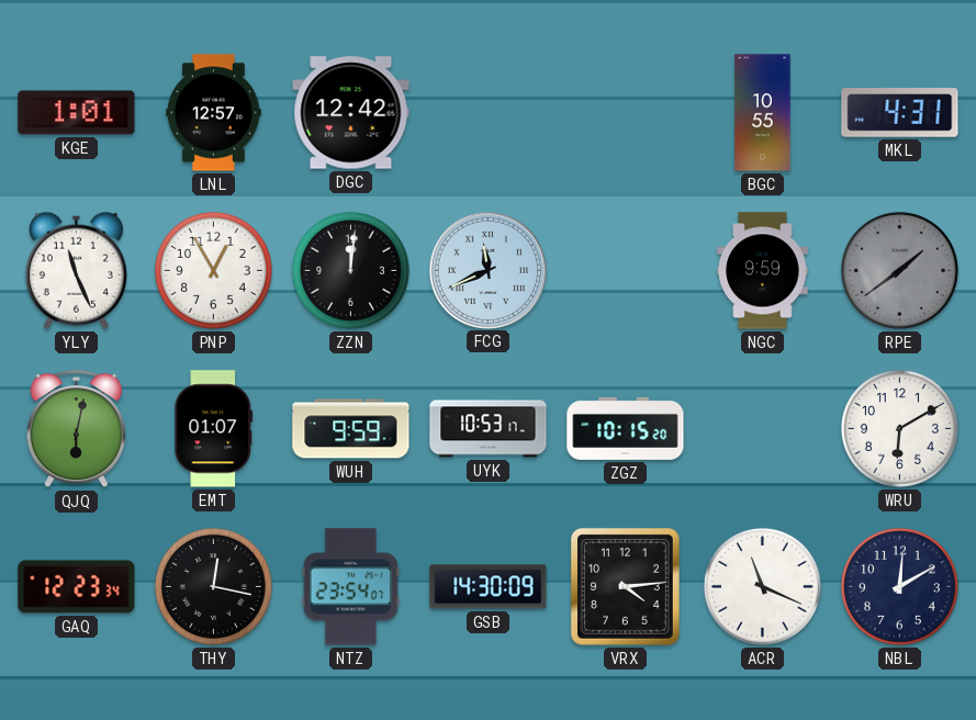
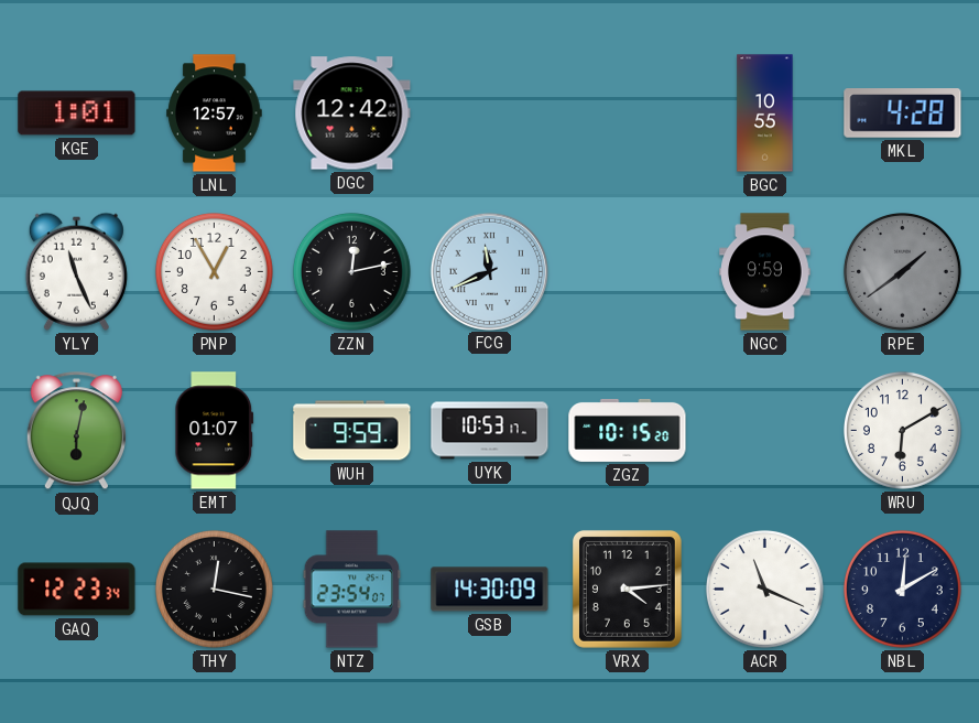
MKL: 4:31 -> 4:28
ZZN: 12:01 -> 12:13
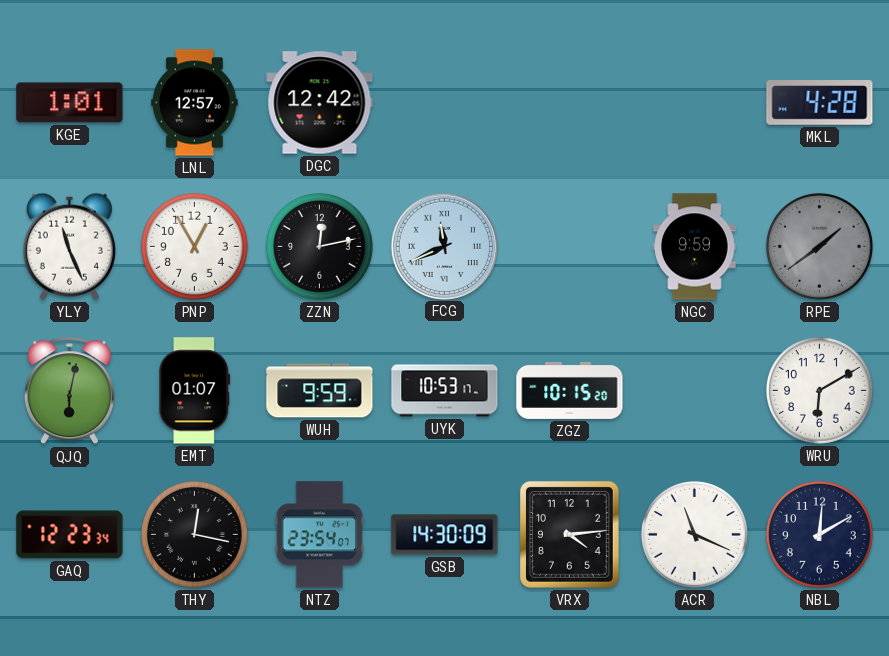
BGC: 10:55 -> none
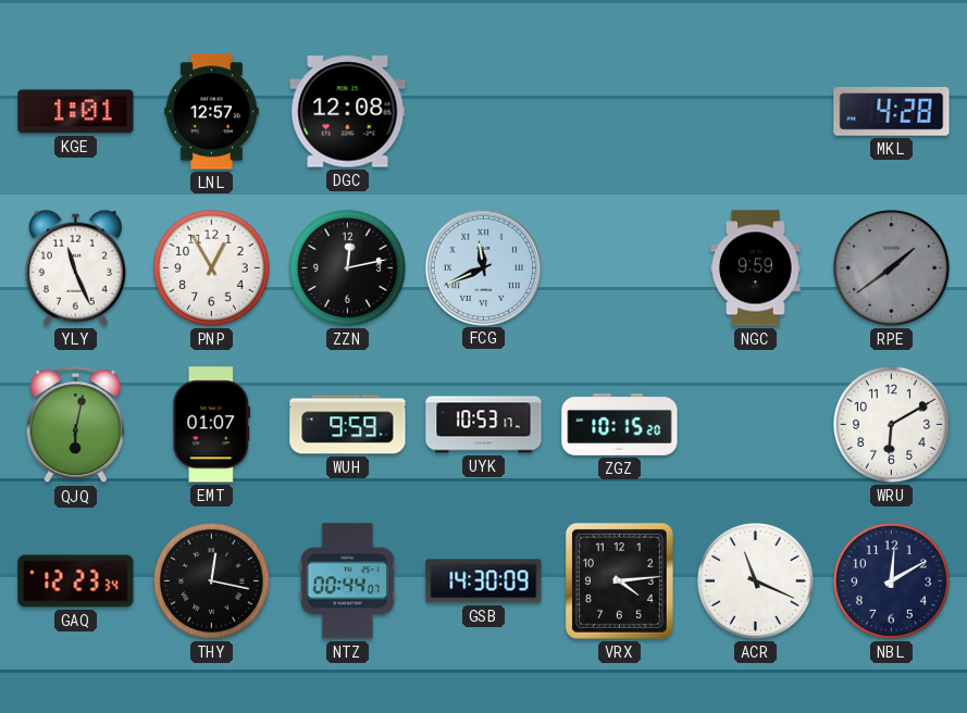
DGC: 12:42 -> 12:08
NTZ: 23:54 -> 00:44
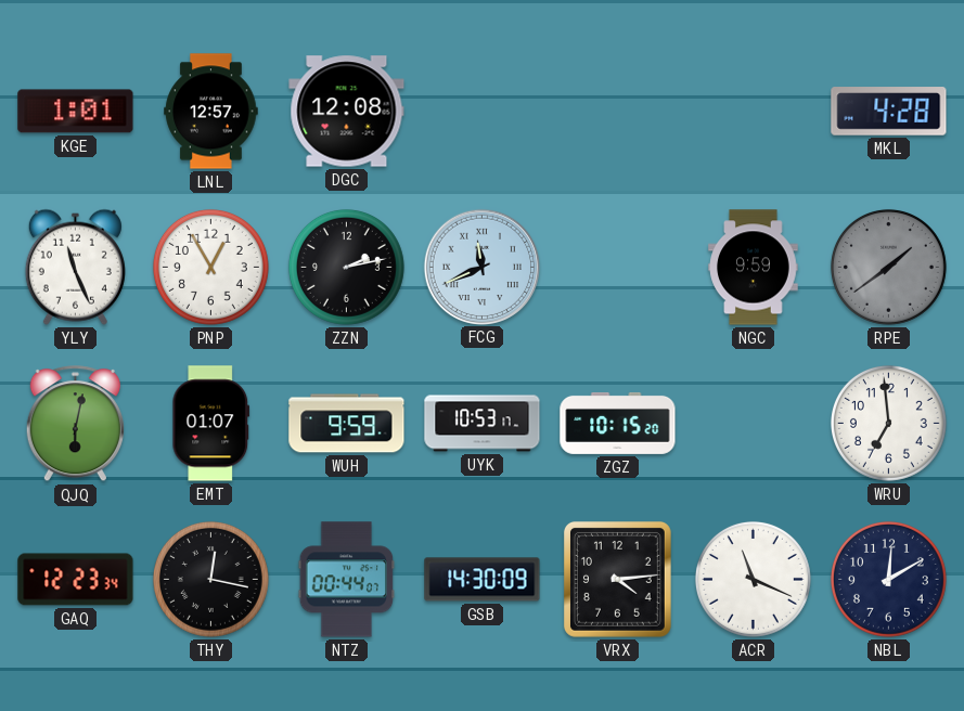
ZZN: 12:13 -> 2:13
WRU: 6:10 -> 6:59
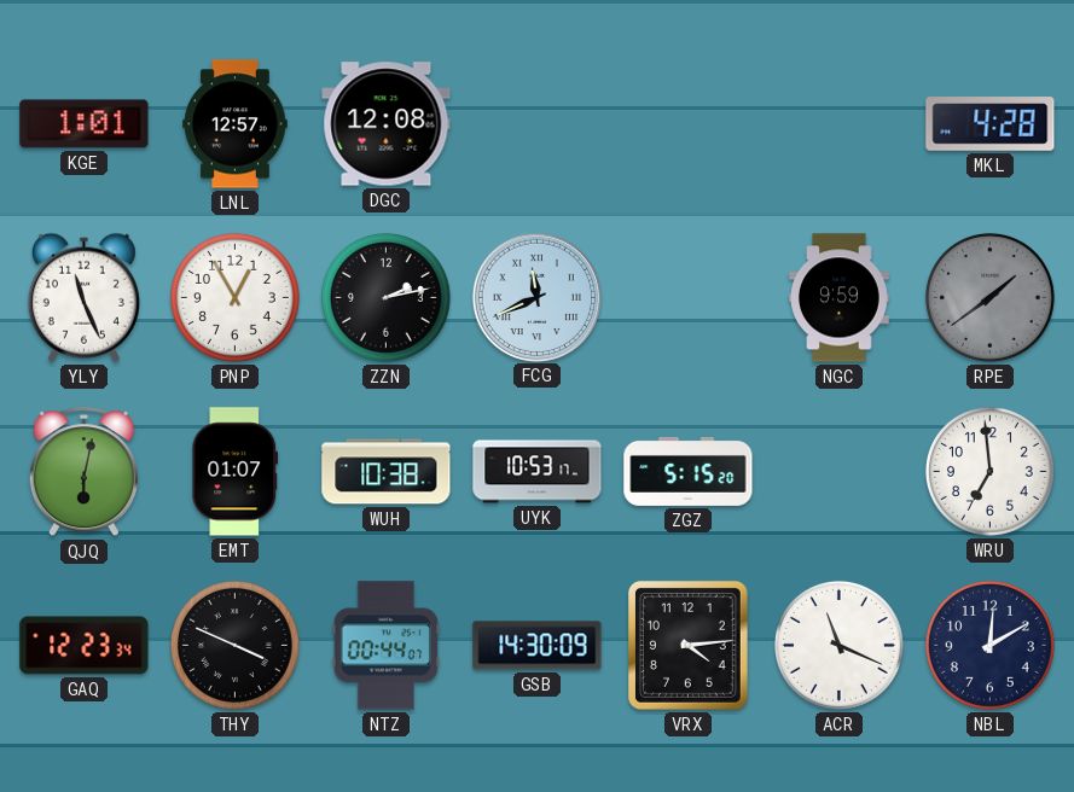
WUH: 9:59 -> 10:38
ZGZ: 10:15 -> 5:15
THY: 12:17 -> 3:49
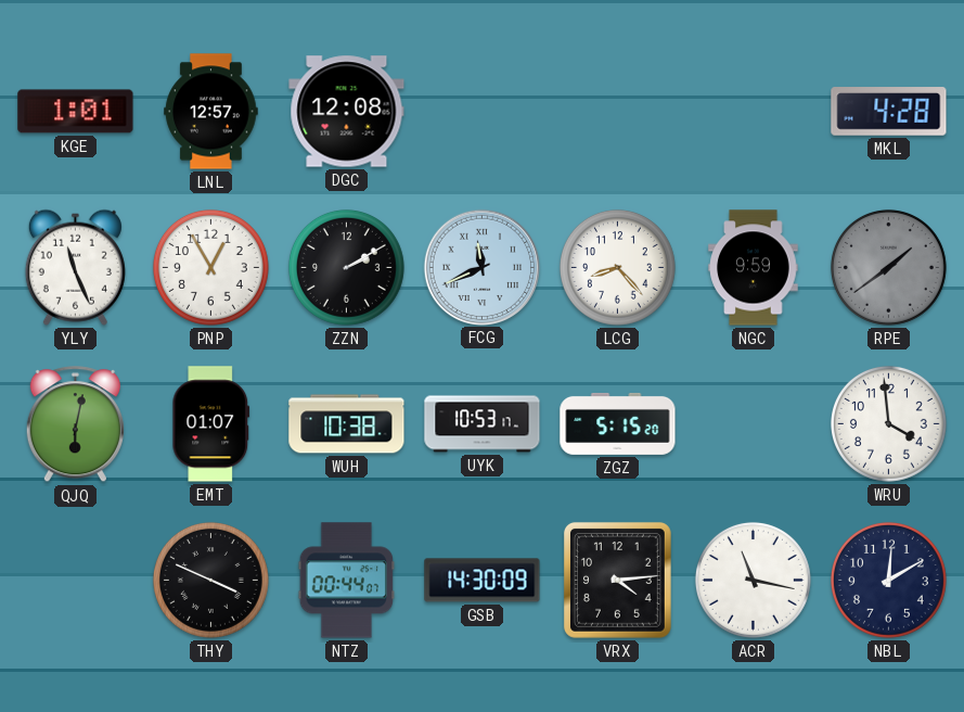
ZZN: 2:13 -> 2:10
LCG: none -> 8:23
WRU: 6:59 -> 3:59
GAQ: 12:23 -> none
ACR: 11:19 -> 11:17
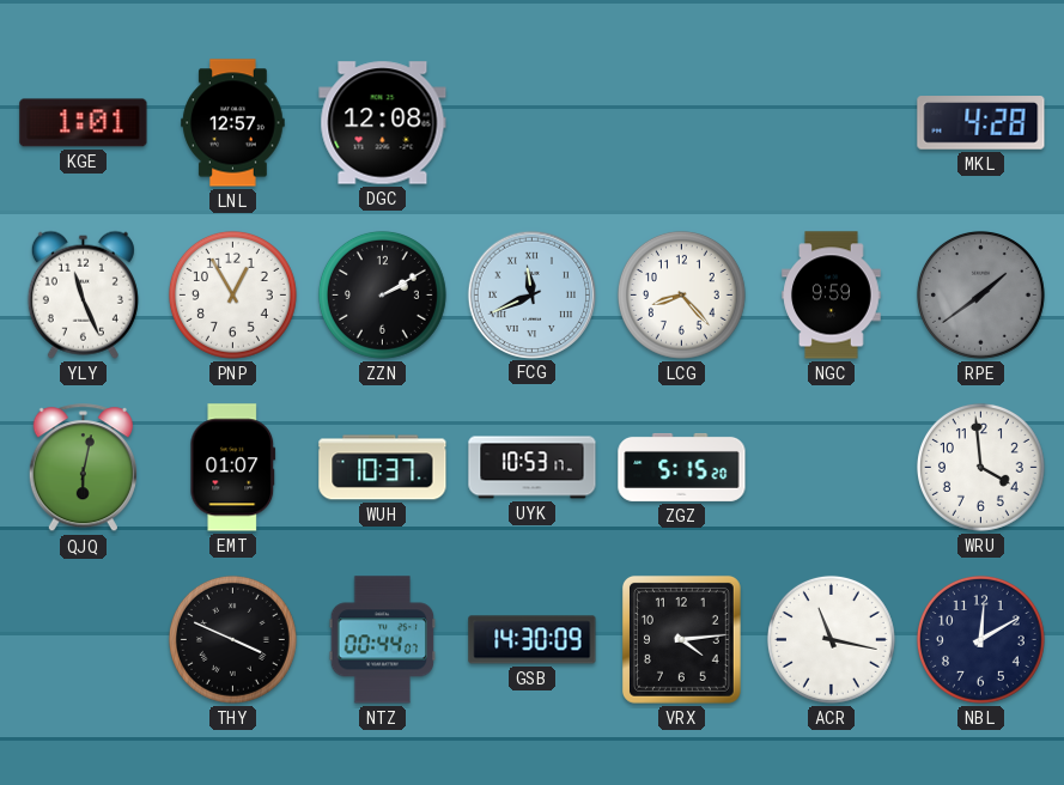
WUH: 10:38 -> 10:37
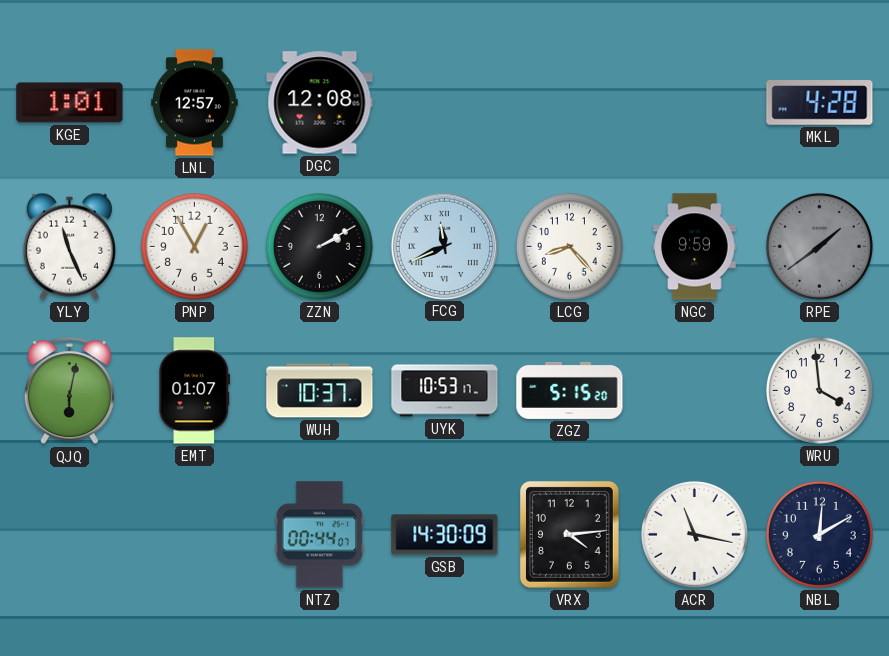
THY: 3:49 -> none
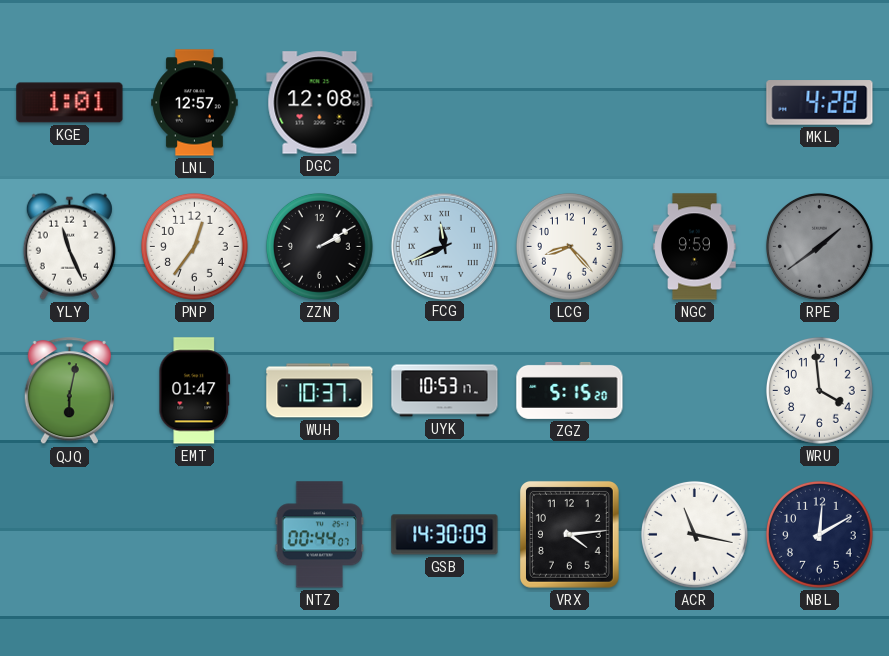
PNP: 12:55 -> 12:36
EMT: 01:07 -> 01:47
